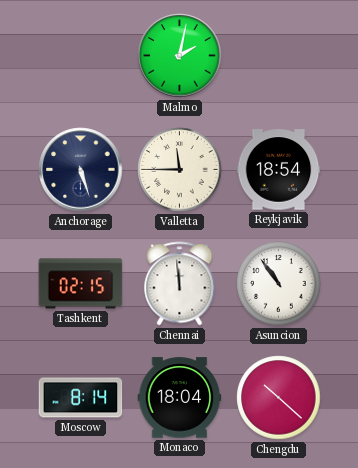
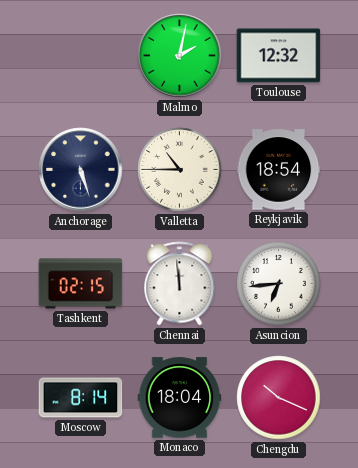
Toulouse: none -> 12:32
Valletta: 11:45 -> 10:45
Asuncion: 10:54 -> 6:44
Chengdu: 10:22 -> 10:19
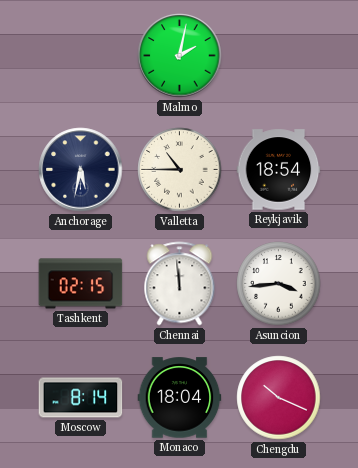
Toulouse: 12:32 -> none
Anchorage: 5:27 -> 5:32
Asuncion: 6:44 -> 3:44
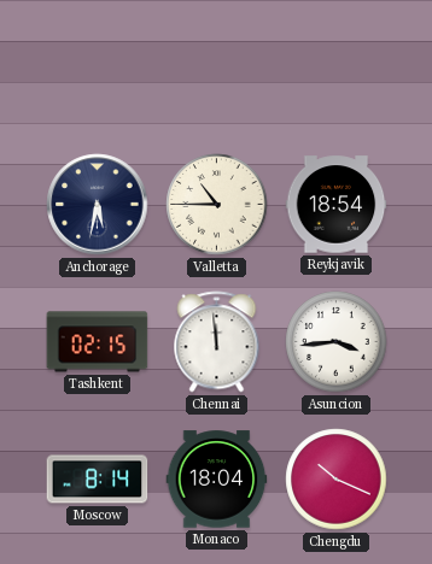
Malmo: 2:02 -> none
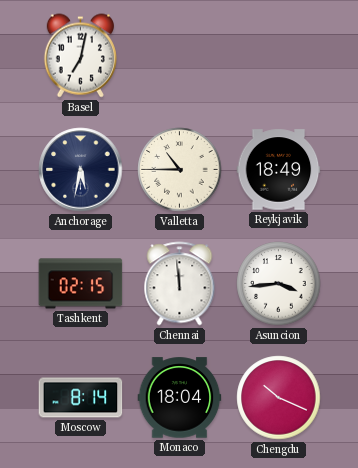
Basel: none -> 7:02
Reykjavik: 18:54 -> 18:49
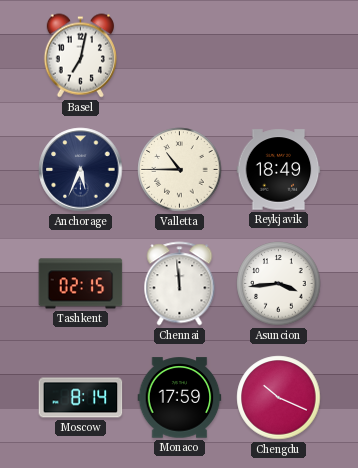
Anchorage: 5:32 -> 5:34
Monaco: 18:04 -> 17:59
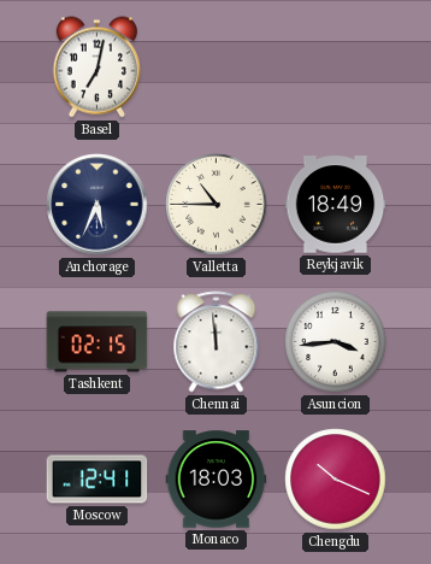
Moscow: 8:14 -> 12:41
Monaco: 17:59 -> 18:03
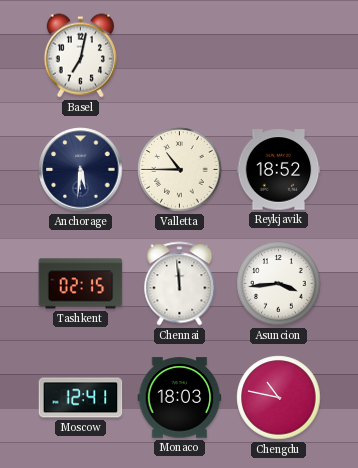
Anchorage: 5:34 -> 5:31
Reykjavik: 18:49 -> 18:52
Chengdu: 10:19 -> 10:47
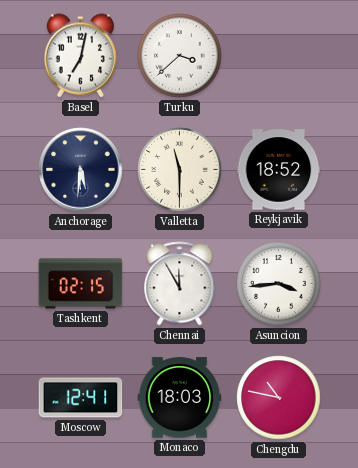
Turku: none -> 3:38
Valletta: 10:45 -> 11:30
Chennai: 11:59 -> 11:55
